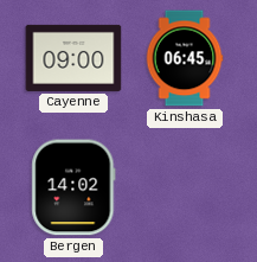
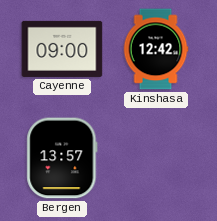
Kinshasa: 06:45 -> 12:42
Bergen: 14:02 -> 13:57
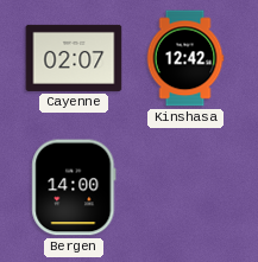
Cayenne: 09:00 -> 02:07
Bergen: 13:57 -> 14:00
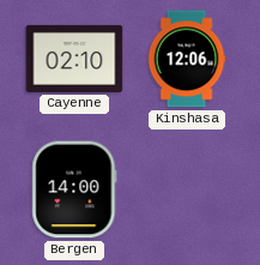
Cayenne: 02:07 -> 02:10
Kinshasa: 12:42 -> 12:06
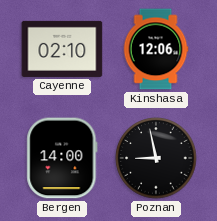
Poznan: none -> 8:58
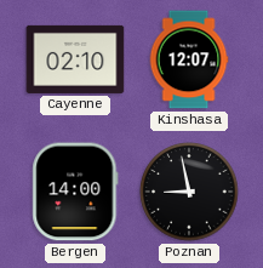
Kinshasa: 12:06 -> 12:07
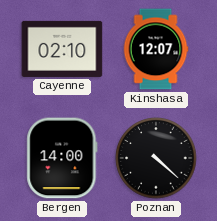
Poznan: 8:58 -> 4:22
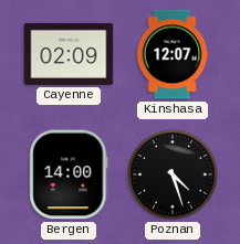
Cayenne: 02:10 -> 02:09
Poznan: 4:22 -> 4:27
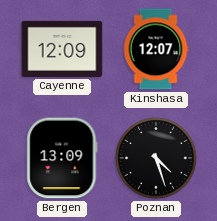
Cayenne: 02:09 -> 12:09
Bergen: 14:00 -> 13:09
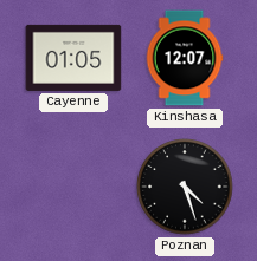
Cayenne: 12:09 -> 01:05
Bergen: 13:09 -> none
